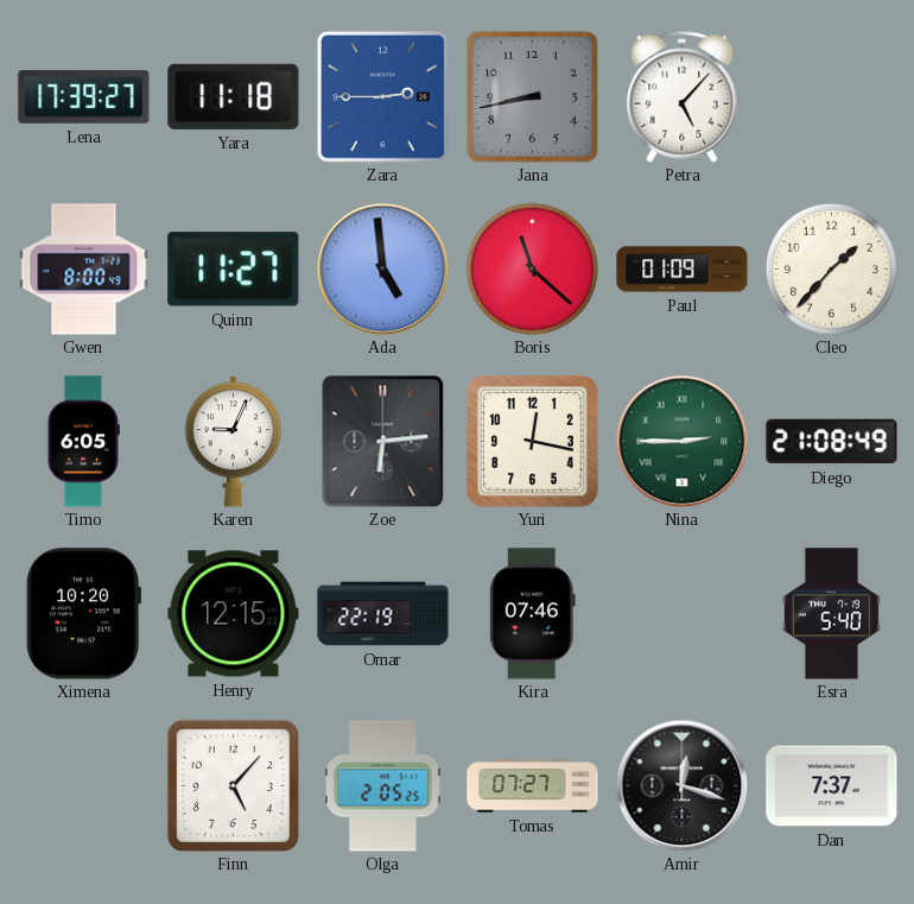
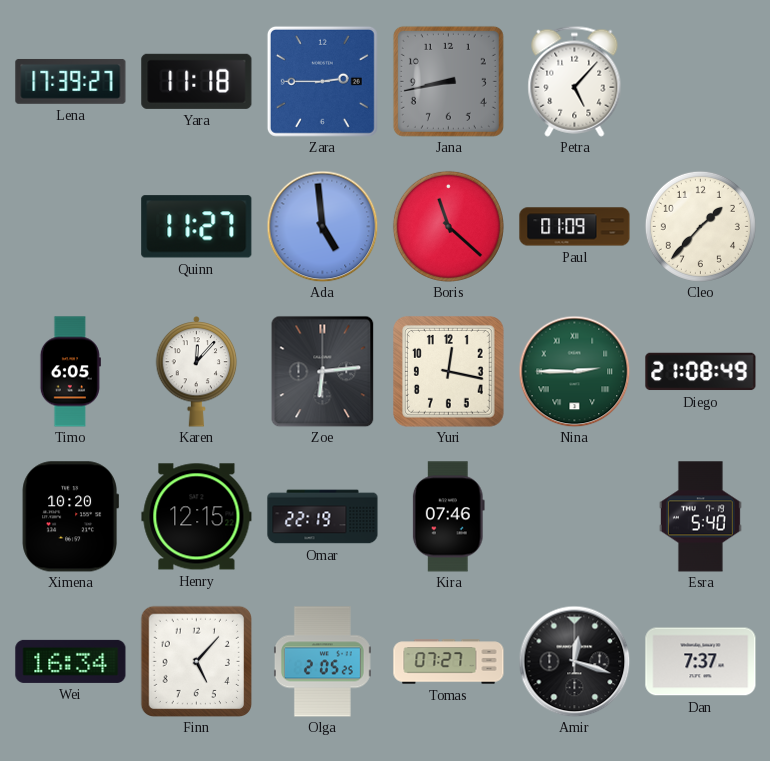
Gwen: 8:00 -> none
Karen: 9:04 -> 12:07
Wei: none -> 16:34
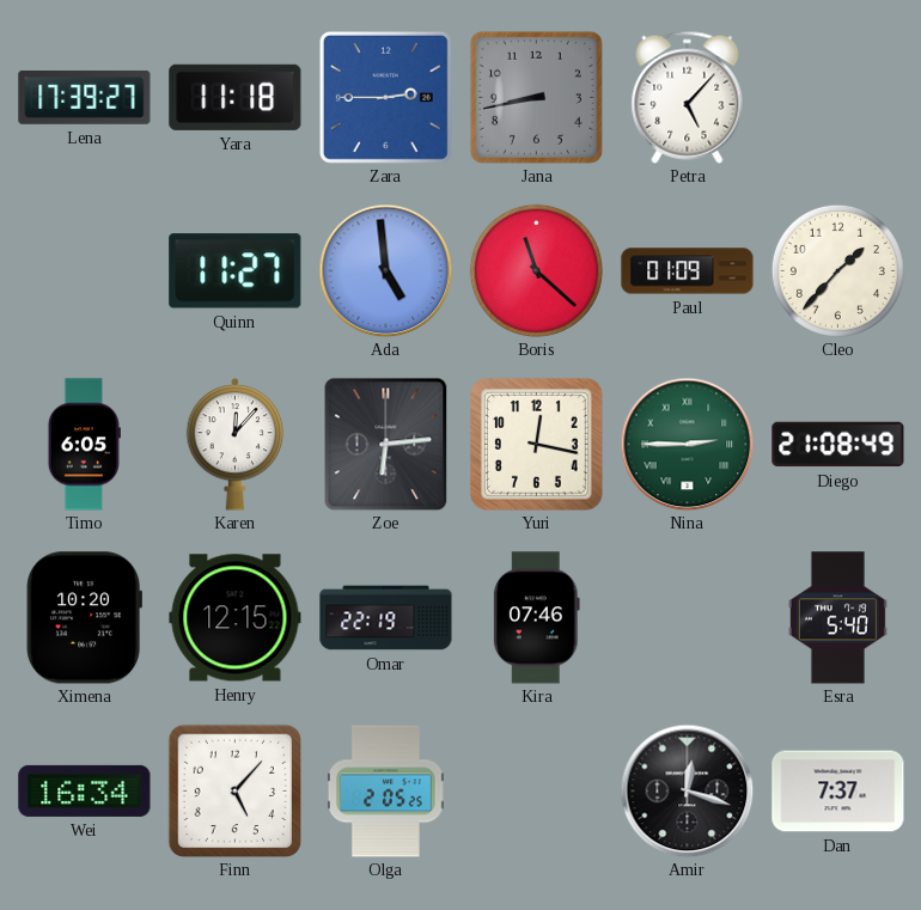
Tomas: 07:27 -> none
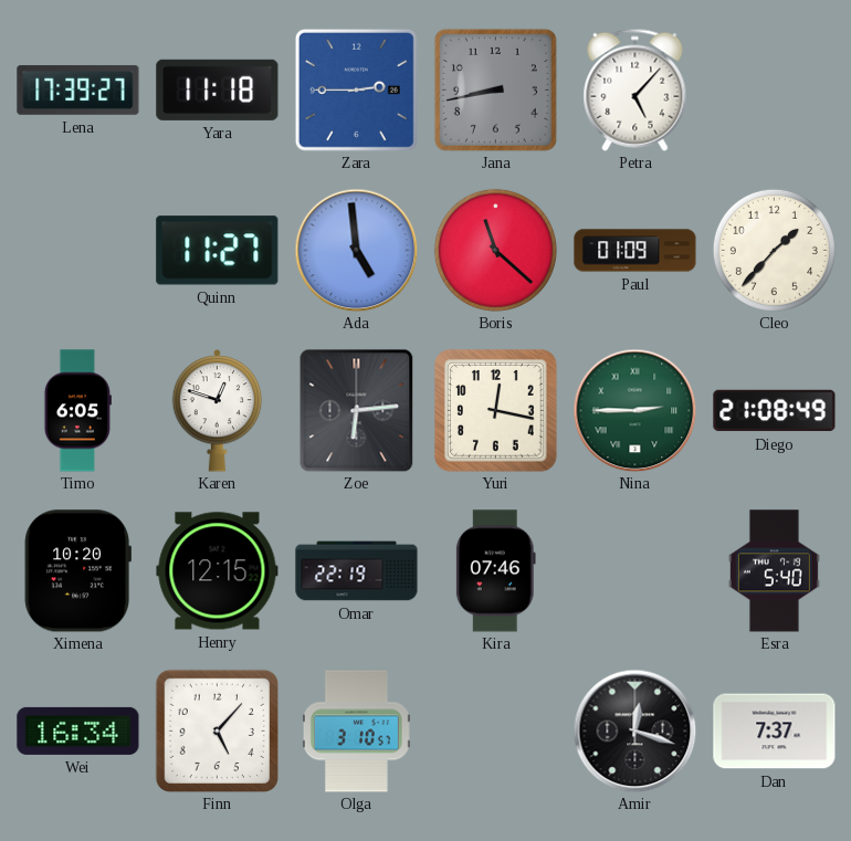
Karen: 12:07 -> 12:48
Olga: 2:05 -> 3:10
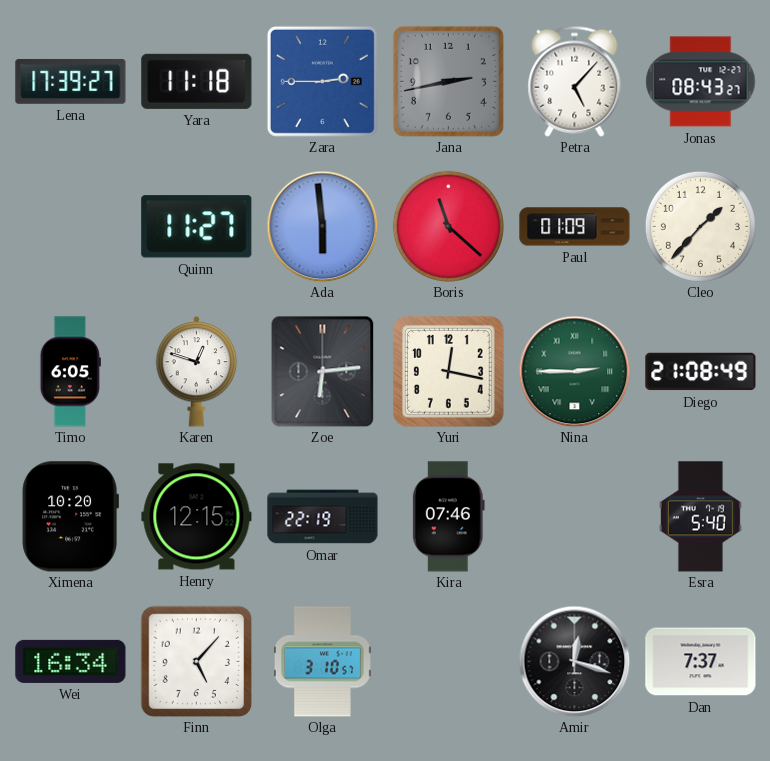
Jana: 8:43 -> 2:43
Jonas: none -> 08:43
Ada: 4:59 -> 5:59
